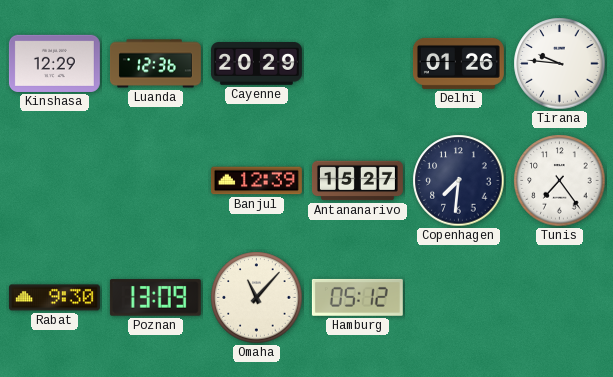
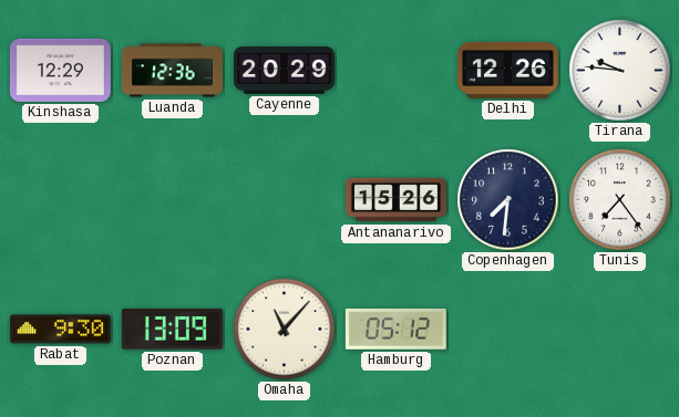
Delhi: 01:26 -> 12:26
Banjul: 12:39 -> none
Antananarivo: 15:27 -> 15:26
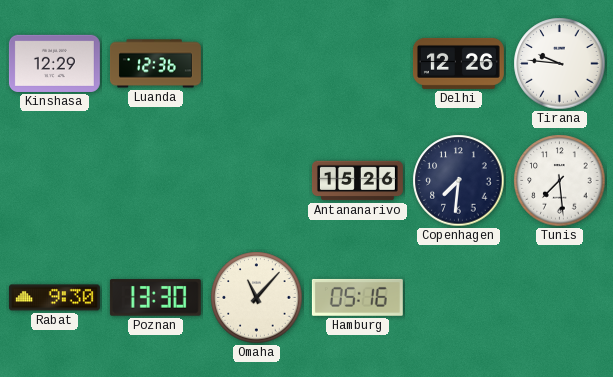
Cayenne: 20:29 -> none
Tunis: 7:24 -> 7:29
Poznan: 13:09 -> 13:30
Hamburg: 05:12 -> 05:16
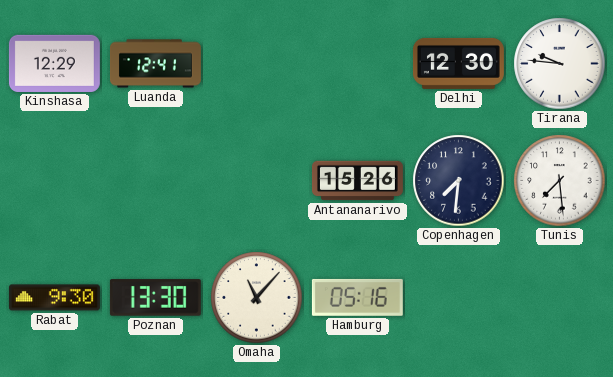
Luanda: 12:36 -> 12:41
Delhi: 12:26 -> 12:30
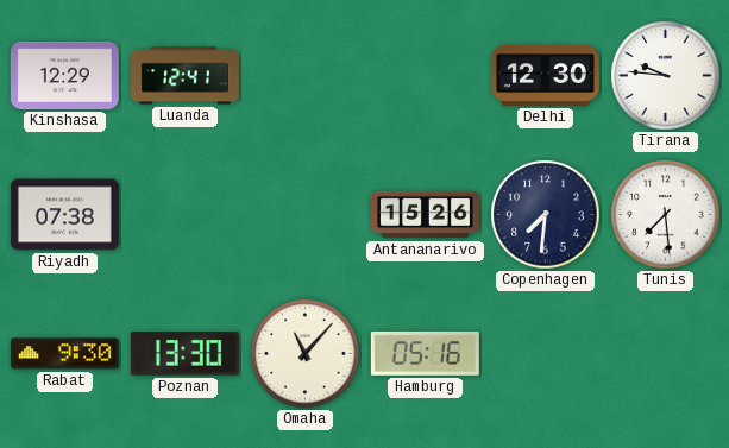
Riyadh: none -> 07:38
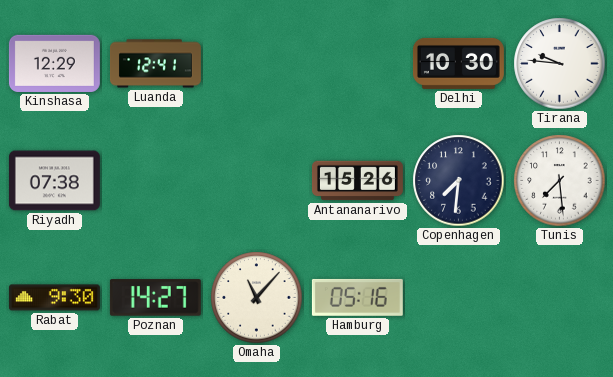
Delhi: 12:30 -> 10:30
Poznan: 13:30 -> 14:27
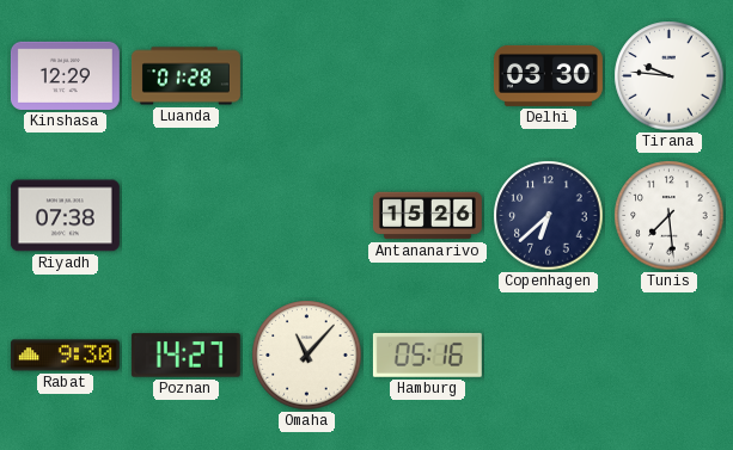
Luanda: 12:41 -> 01:28
Delhi: 10:30 -> 03:30
Copenhagen: 7:31 -> 6:38
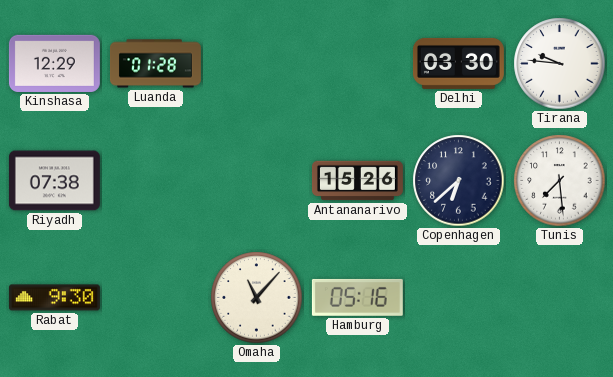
Poznan: 14:27 -> none
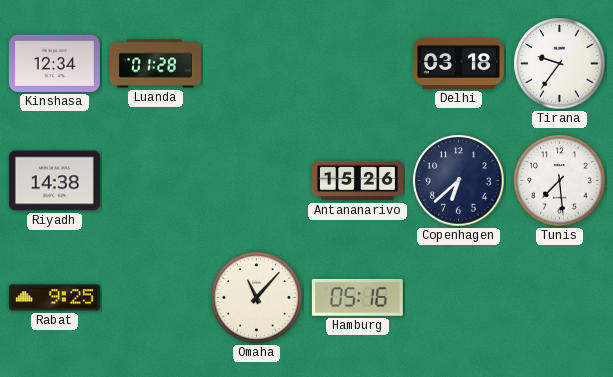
Kinshasa: 12:29 -> 12:34
Delhi: 03:30 -> 03:18
Tirana: 9:46 -> 9:36
Riyadh: 07:38 -> 14:38
Rabat: 9:30 -> 9:25
